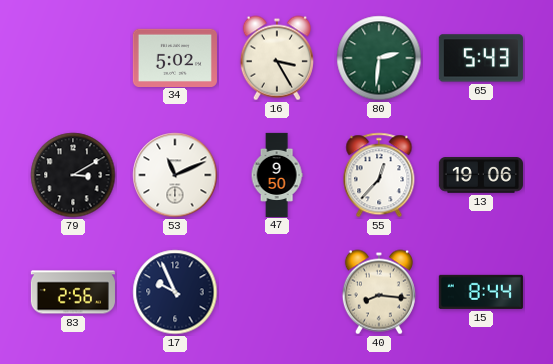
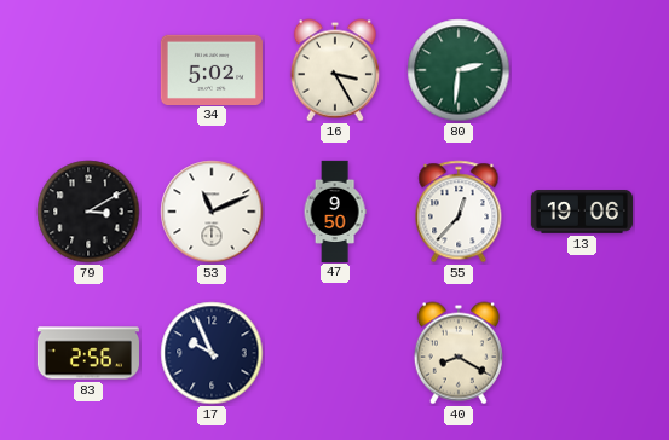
65: 5:43 -> none
40: 8:16 -> 8:20
15: 8:44 -> none
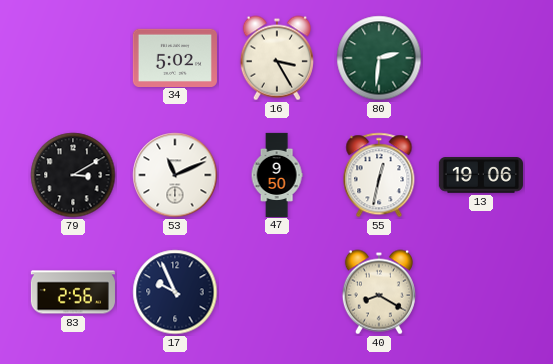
55: 12:37 -> 12:32
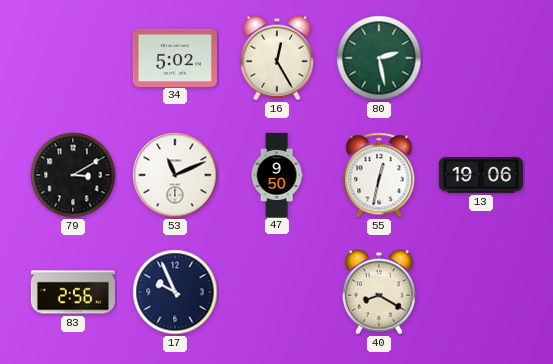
16: 3:25 -> 12:25
80: 2:31 -> 2:28
